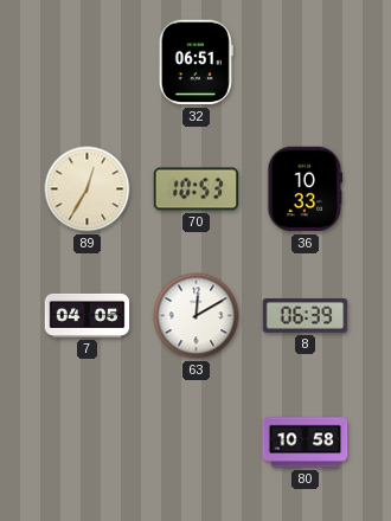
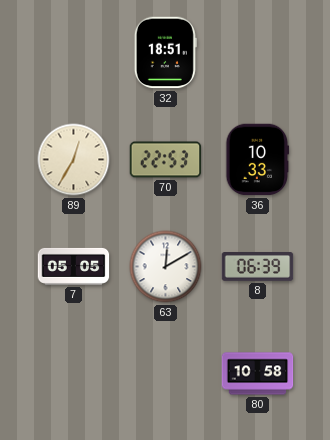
32: 06:51 -> 18:51
70: 10:53 -> 22:53
7: 04:05 -> 05:05
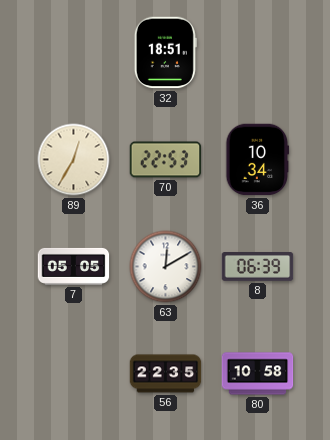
36: 10:33 -> 10:34
56: none -> 22:35
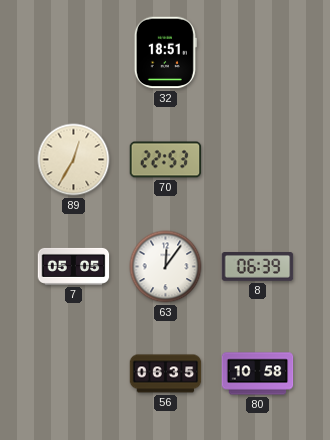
36: 10:34 -> none
63: 12:10 -> 12:06
56: 22:35 -> 06:35
